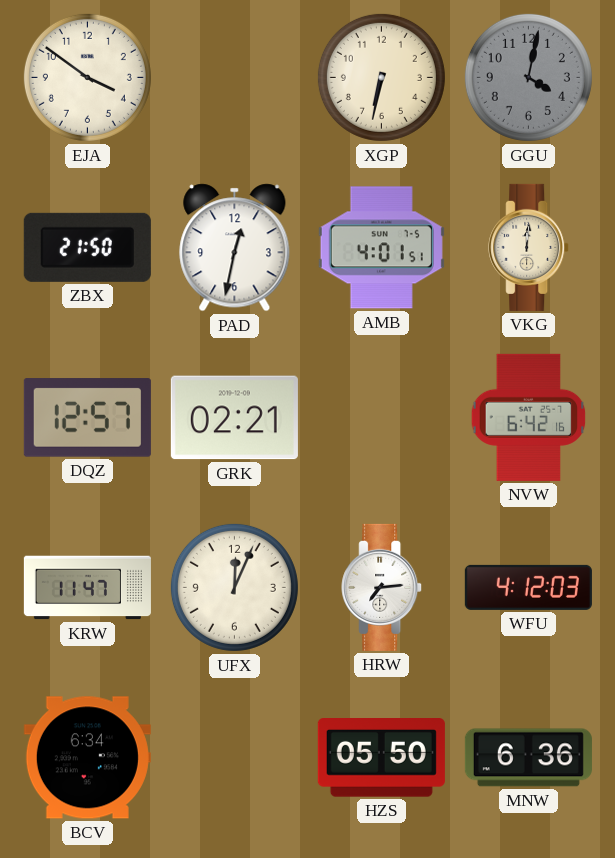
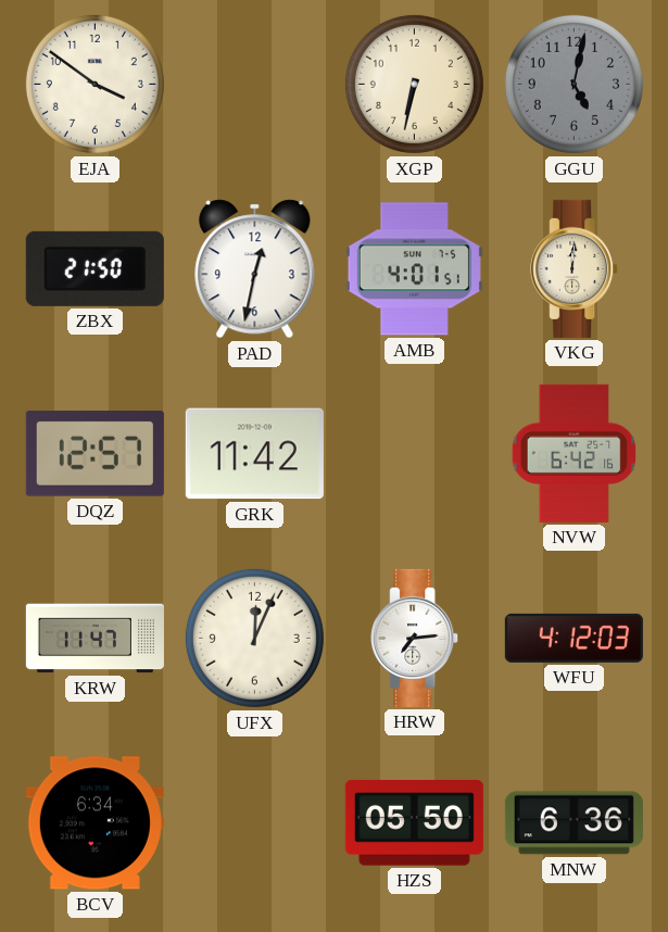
GGU: 4:02 -> 5:02
GRK: 02:21 -> 11:42
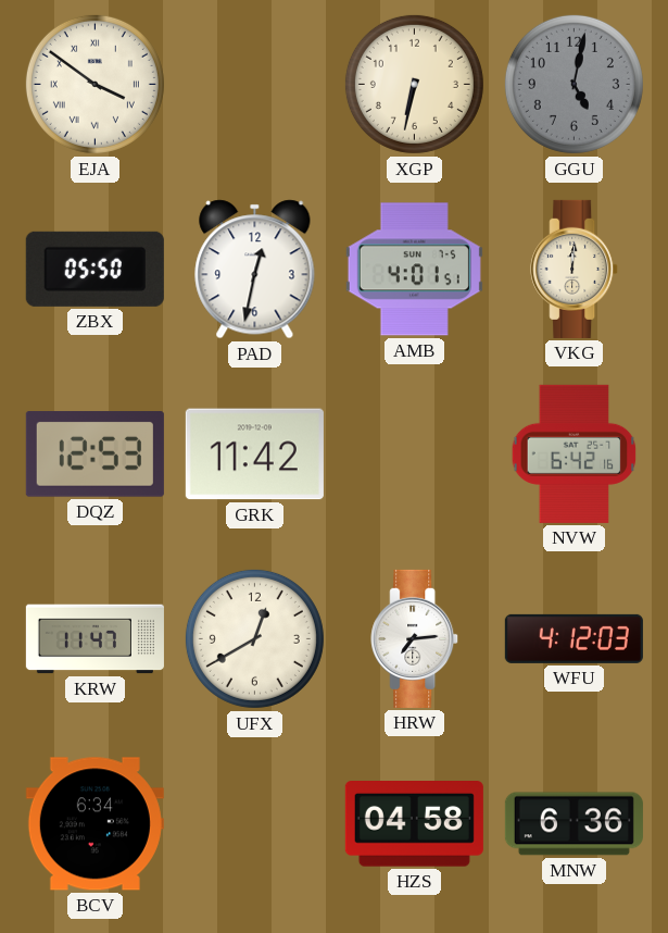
EJA numerals: Arabic -> Roman
ZBX: 21:50 -> 05:50
DQZ: 12:57 -> 12:53
UFX: 12:04 -> 12:40
HZS: 05:50 -> 04:58
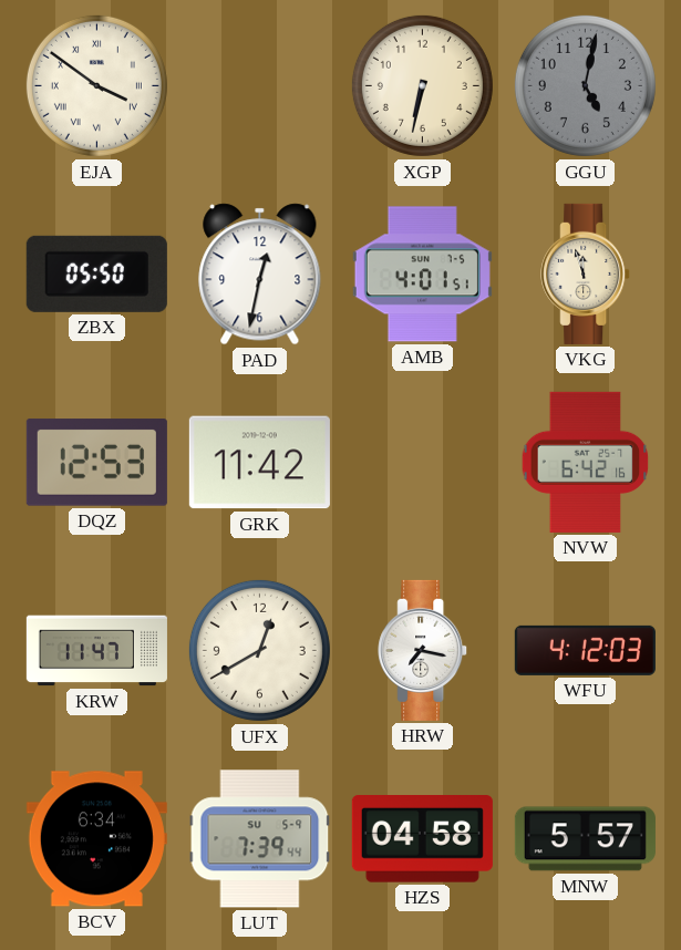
VKG: 12:01 -> 11:57
HRW: 7:14 -> 7:17
LUT: none -> 7:39
MNW: 6:36 -> 5:57
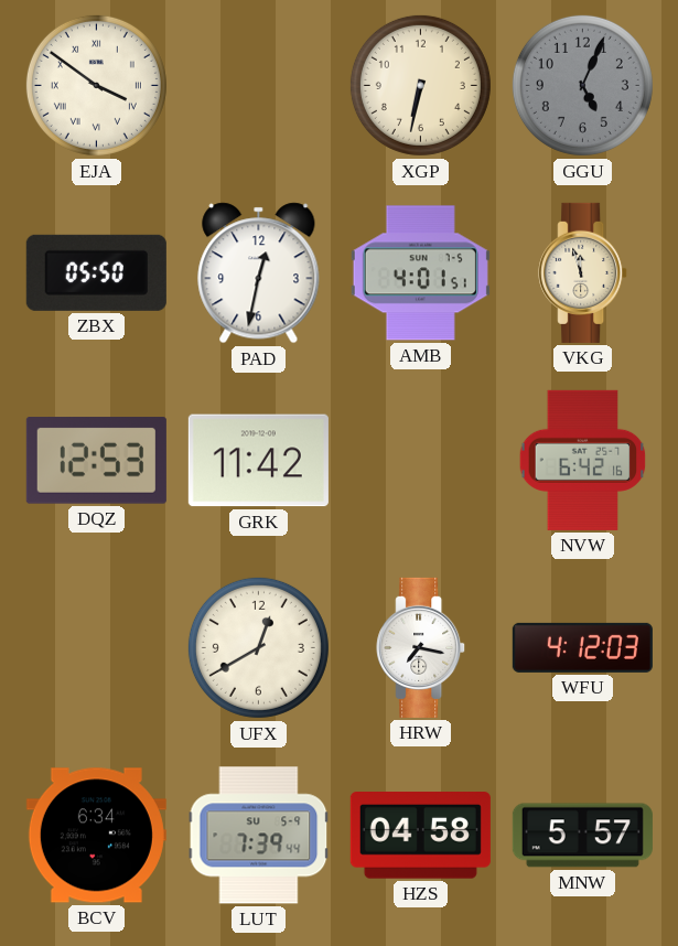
GGU: 5:02 -> 5:04
KRW: 11:47 -> none
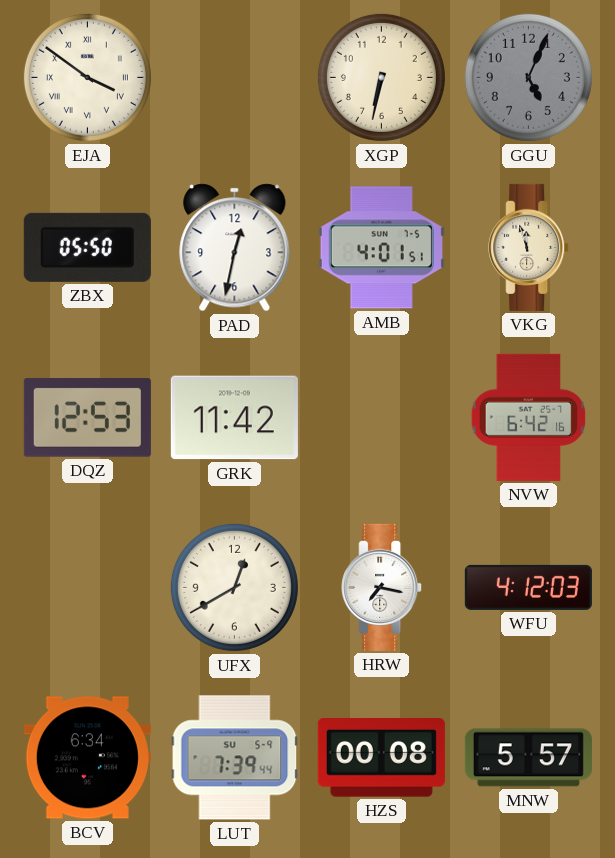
HZS: 04:58 -> 00:08
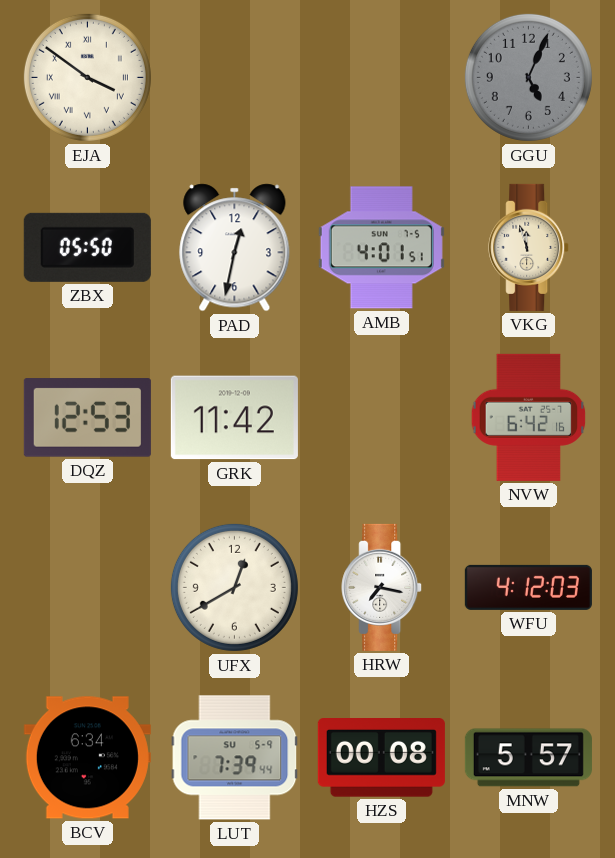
XGP: 6:32 -> none
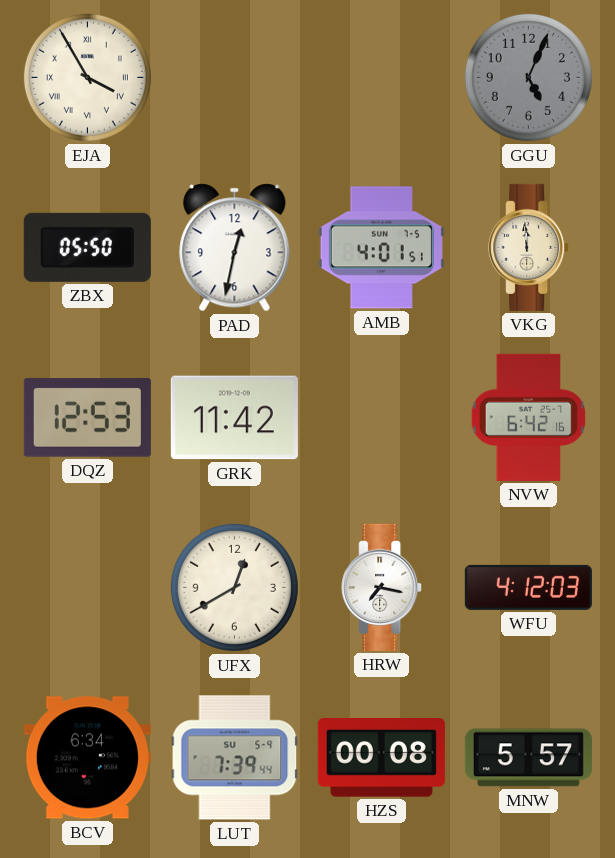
EJA: 3:51 -> 3:55
VKG: 11:57 -> 11:59
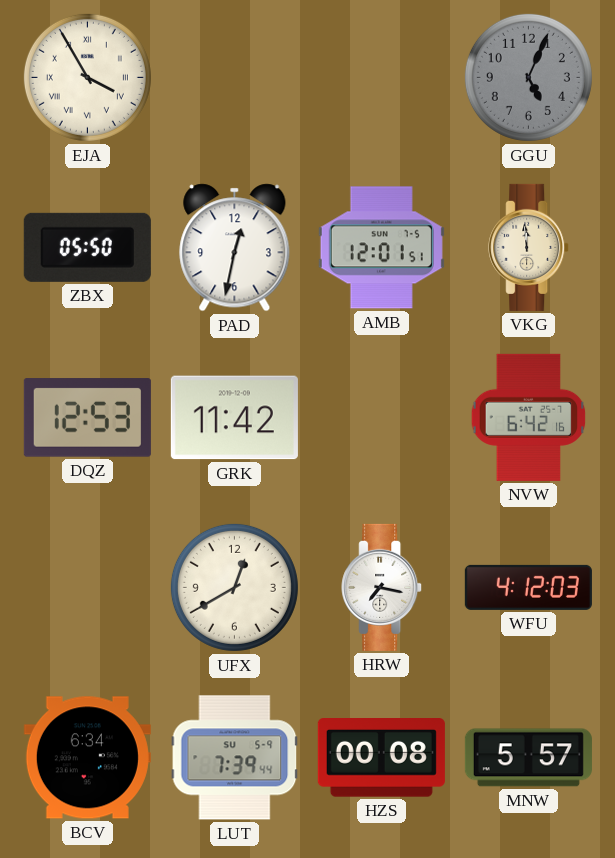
AMB: 4:01 -> 12:01
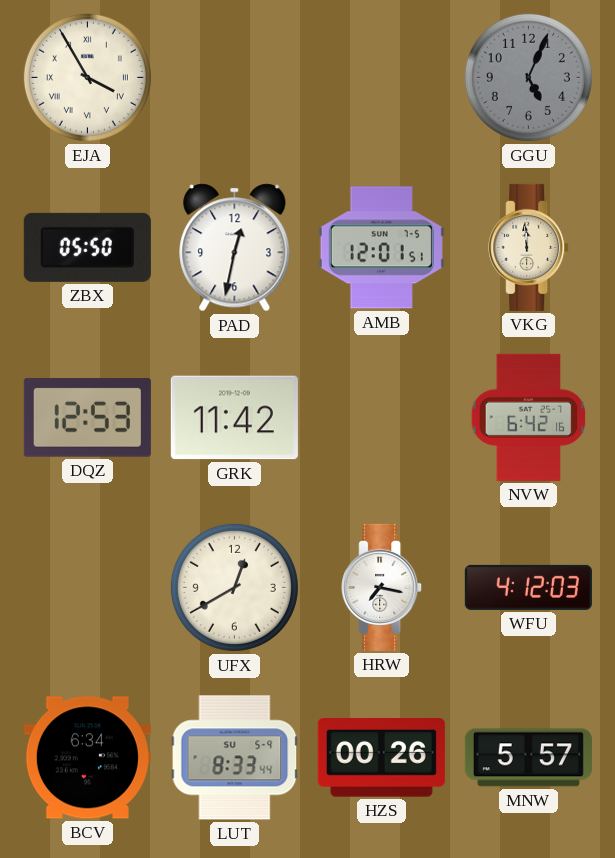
LUT: 7:39 -> 8:33
HZS: 00:08 -> 00:26
